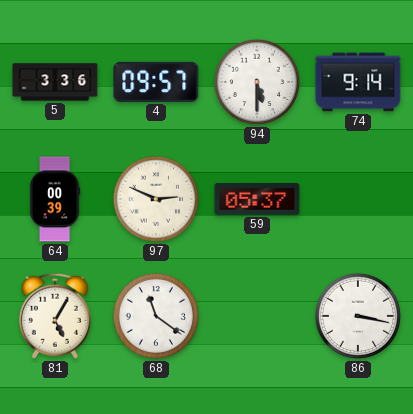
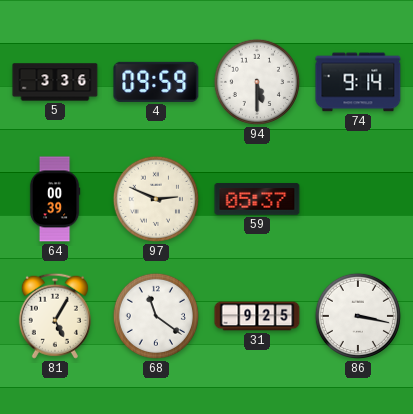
4: 09:57 -> 09:59
31: none -> 9:25
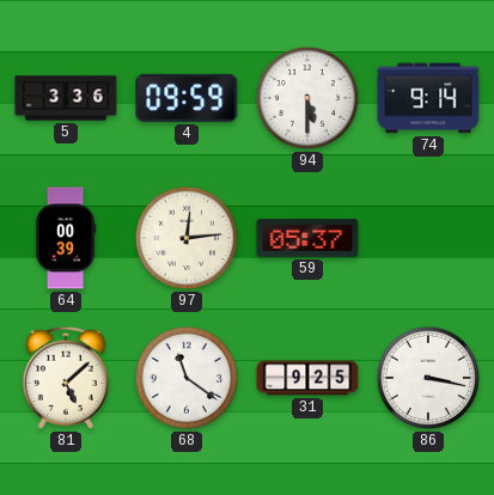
97: 2:49 -> 12:14
81: 5:05 -> 5:08
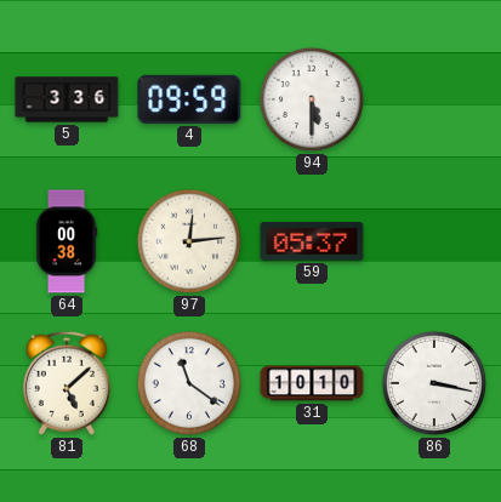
74: 9:14 -> none
64: 00:39 -> 00:38
31: 9:25 -> 10:10
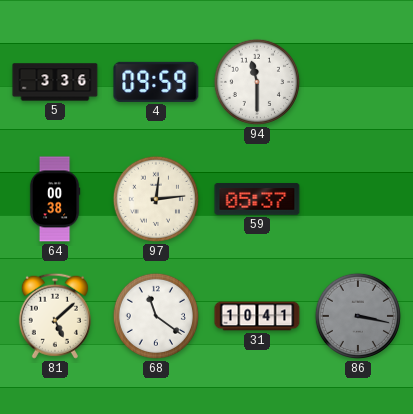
94: 5:30 -> 11:30
31: 10:10 -> 10:41
86 dial: white -> grey
